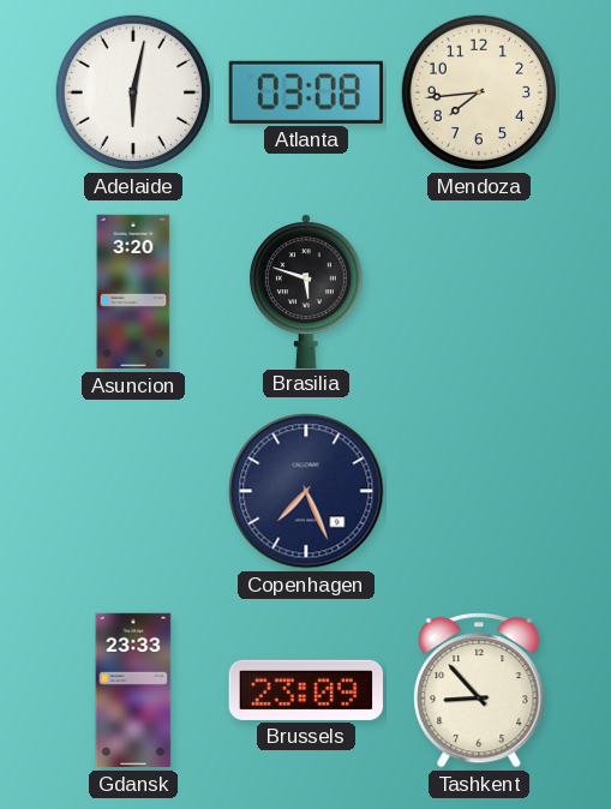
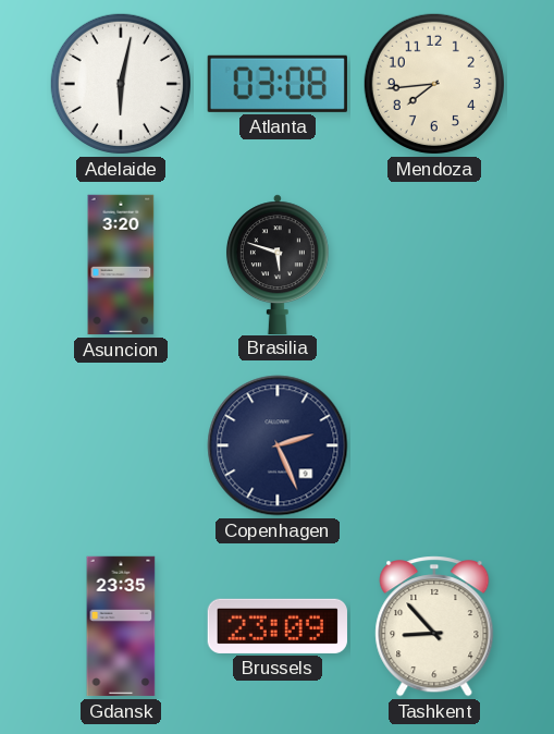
Copenhagen: 7:26 -> 2:26
Gdansk: 23:33 -> 23:35
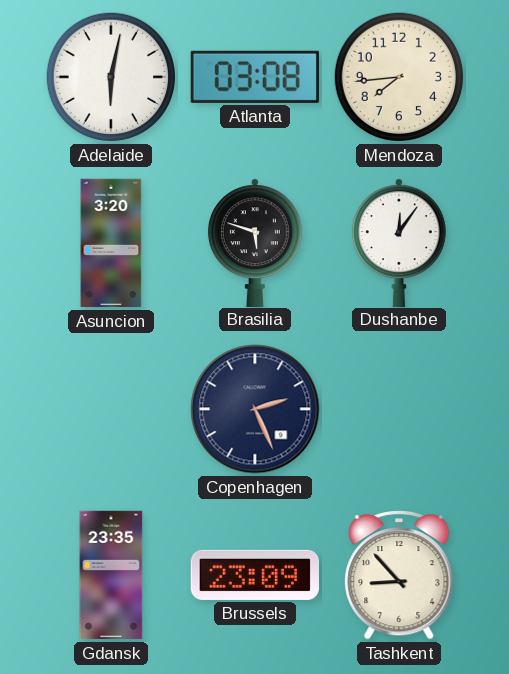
Dushanbe: none -> 12:06
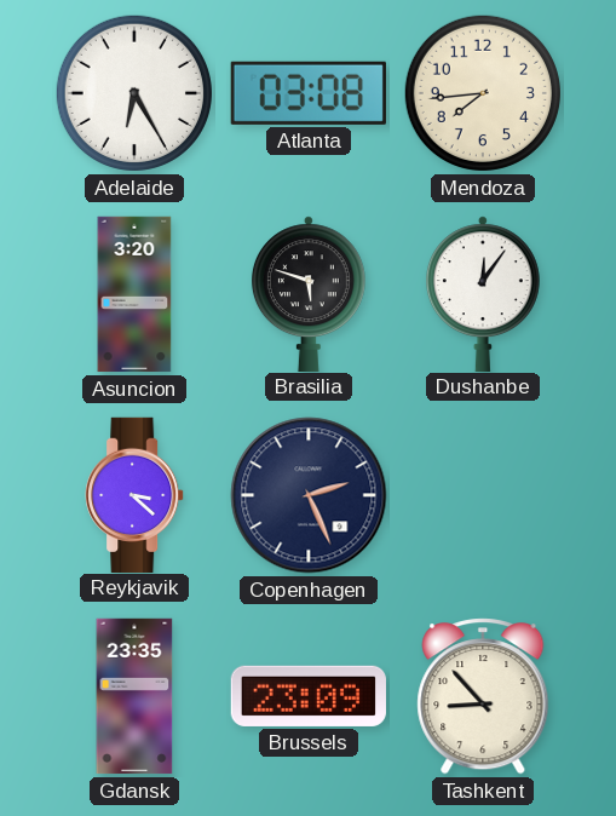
Adelaide: 6:02 -> 6:25
Reykjavik: none -> 3:22
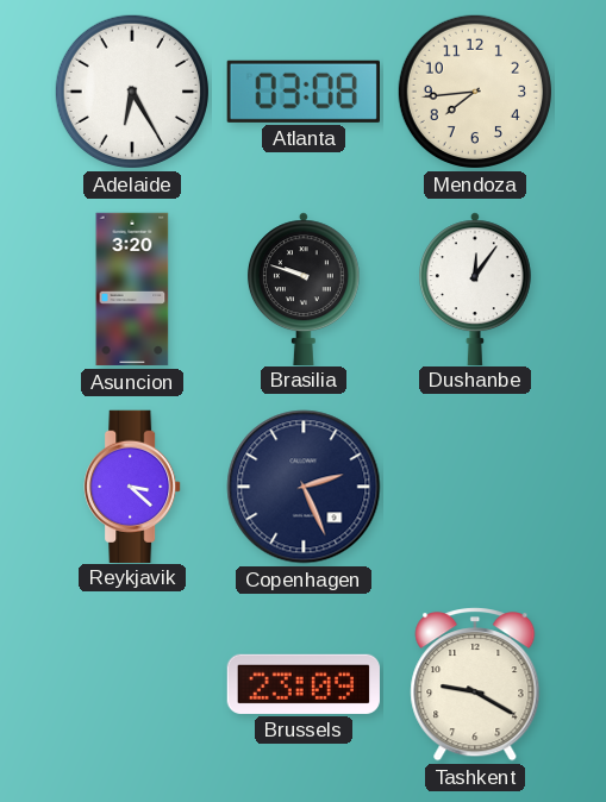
Brasilia: 5:48 -> 9:48
Gdansk: 23:35 -> none
Tashkent: 8:53 -> 9:20
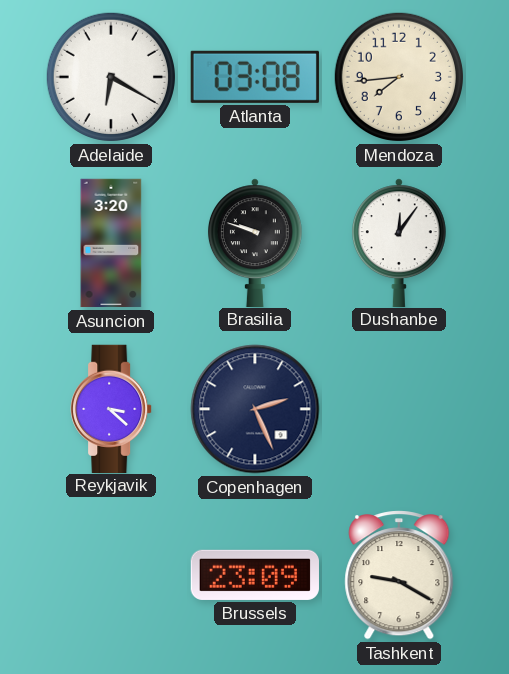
Adelaide: 6:25 -> 6:20
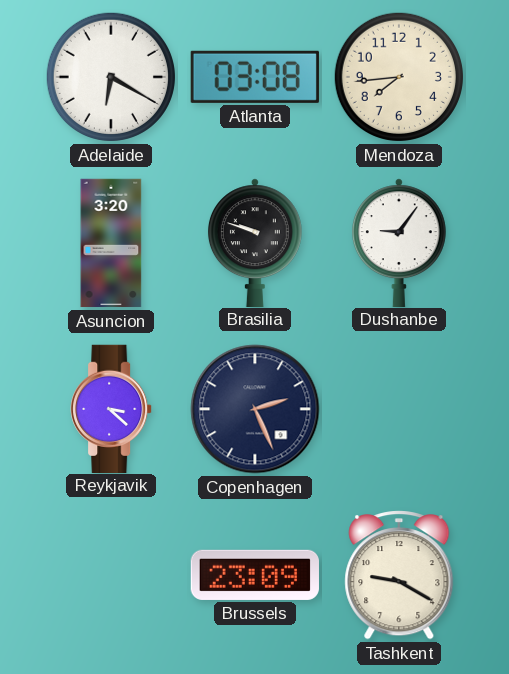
Dushanbe: 12:06 -> 9:06
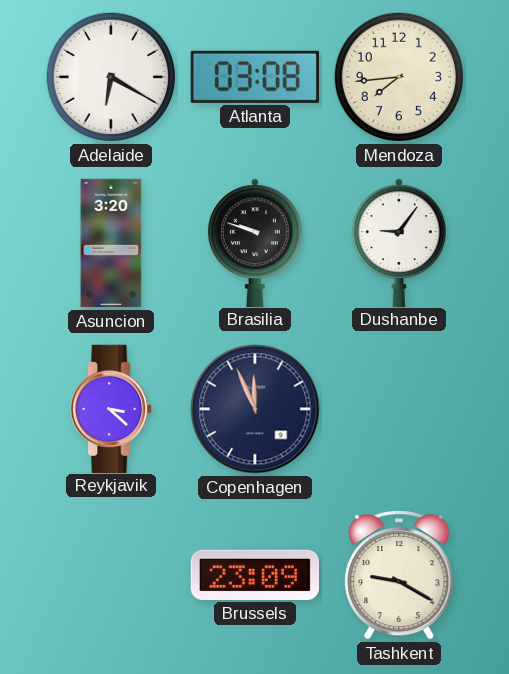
Copenhagen: 2:26 -> 11:56
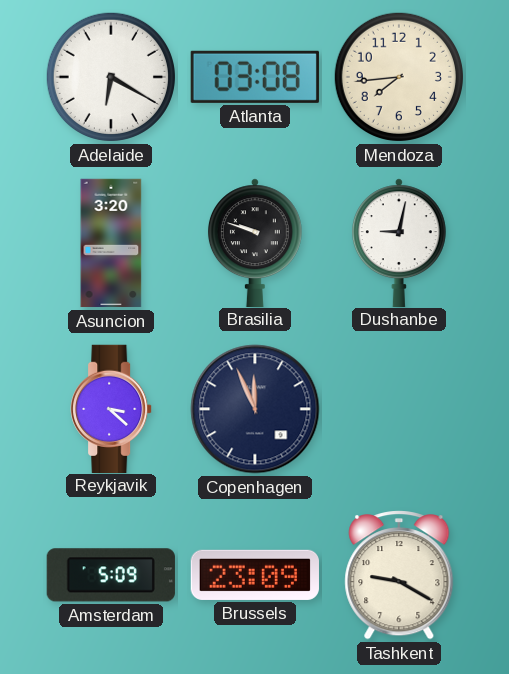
Dushanbe: 9:06 -> 9:02
Amsterdam: none -> 5:09
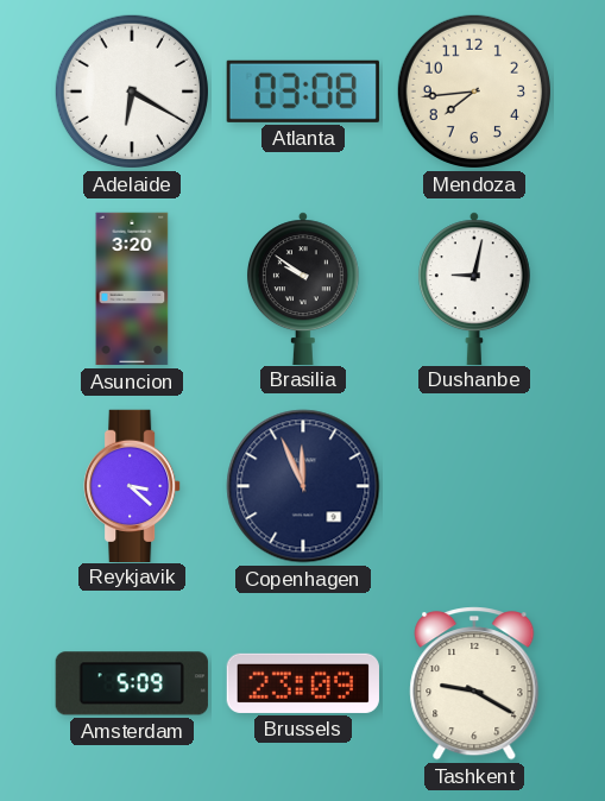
Brasilia: 9:48 -> 9:51
